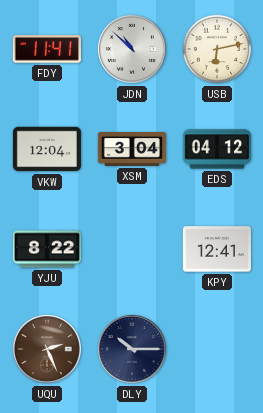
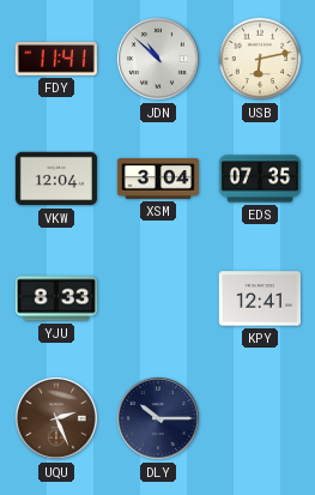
EDS: 04:12 -> 07:35
YJU: 8:22 -> 8:33
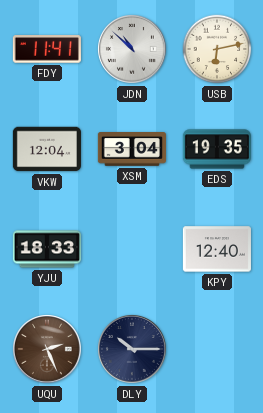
EDS: 07:35 -> 19:35
YJU: 8:33 -> 18:33
KPY: 12:41 -> 12:40
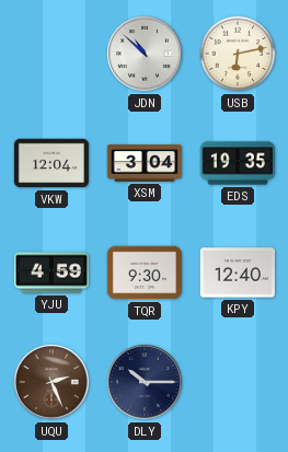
FDY: 11:41 -> none
YJU: 18:33 -> 4:59
TQR: none -> 9:30
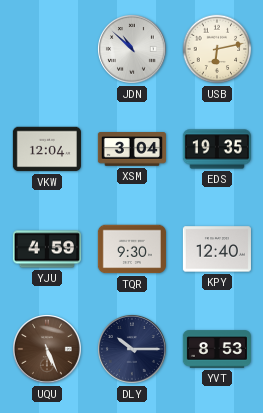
UQU: 2:26 -> 5:26
YVT: none -> 8:53
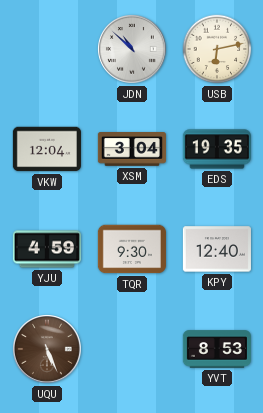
DLY: 10:15 -> none
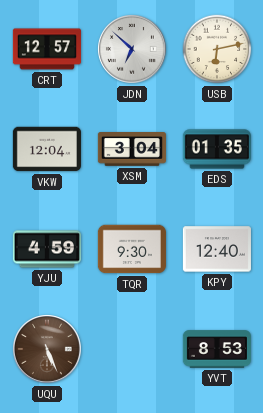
CRT: none -> 12:57
JDN: 10:52 -> 6:52
EDS: 19:35 -> 01:35
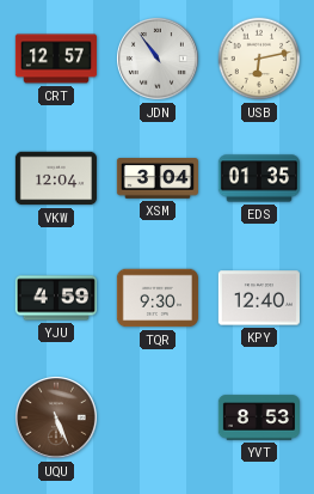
JDN: 6:52 -> 10:54
